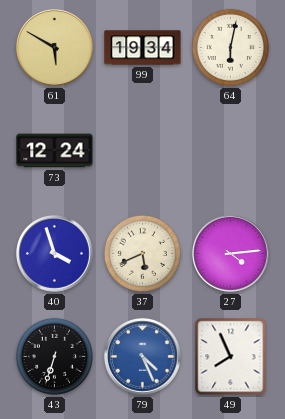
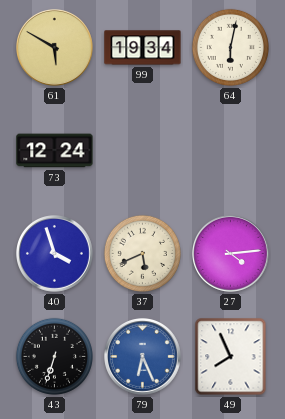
79: 4:26 -> 6:26
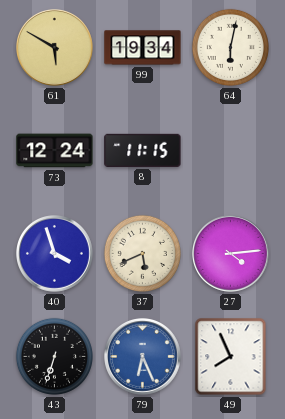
8: none -> 11:15
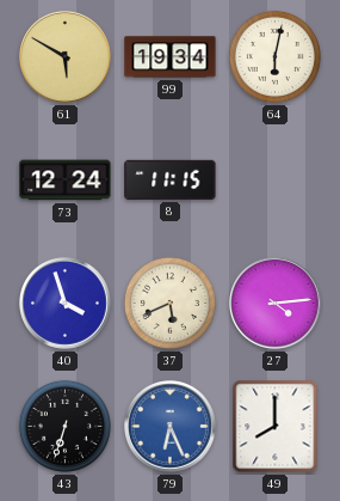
49: 7:56 -> 8:00
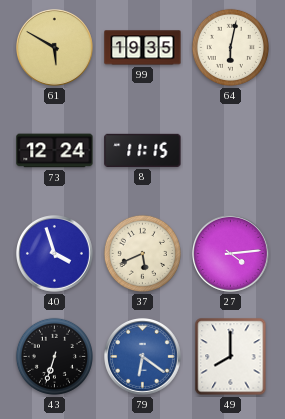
99: 19:34 -> 19:35
79: 6:26 -> 6:21
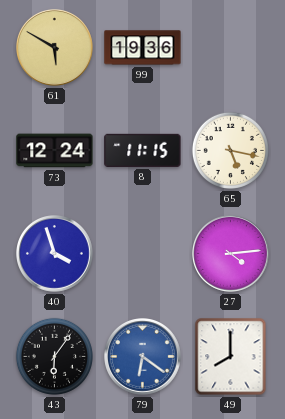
99: 19:35 -> 19:36
64: 6:02 -> none
65: none -> 5:17
37: 5:41 -> none
43: 6:33 -> 6:06
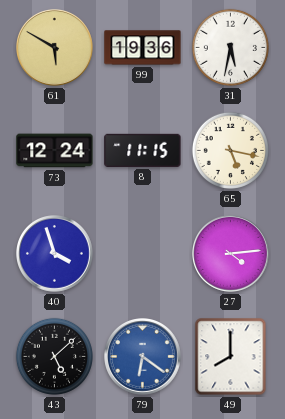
31: none -> 5:32
43: 6:06 -> 5:08
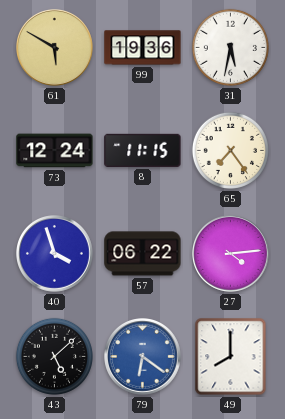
65: 5:17 -> 7:24
57: none -> 06:22
